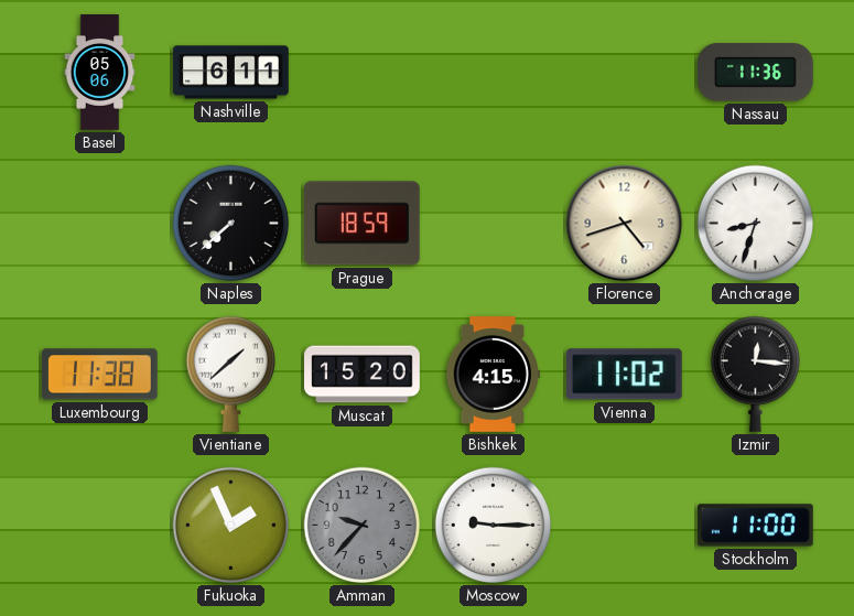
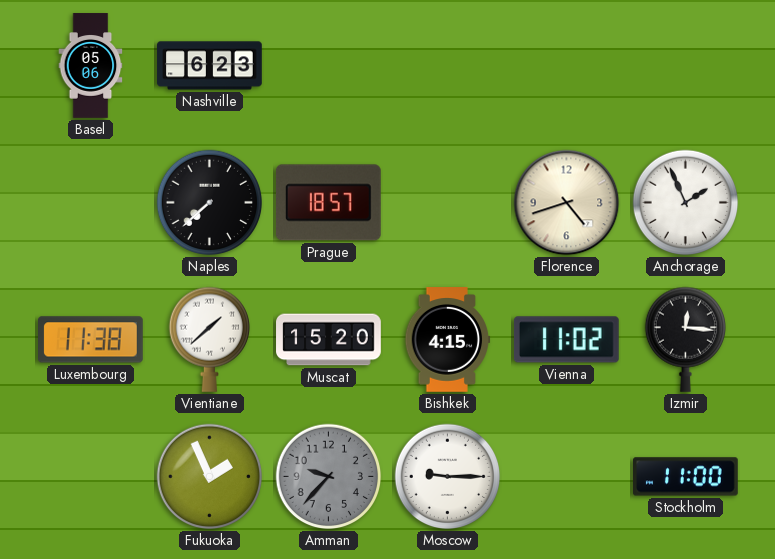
Nashville: 6:11 -> 6:23
Nassau: 11:36 -> none
Prague: 18:59 -> 18:57
Anchorage: 8:33 -> 1:56
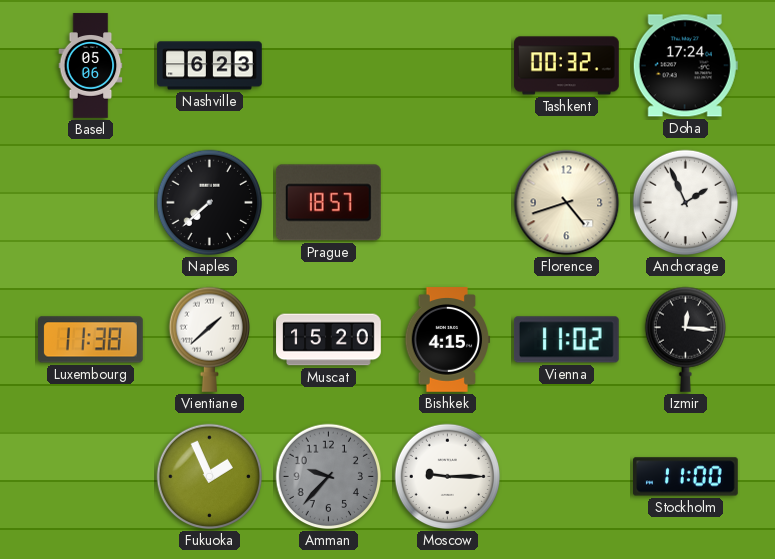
Tashkent: none -> 00:32
Doha: none -> 17:24
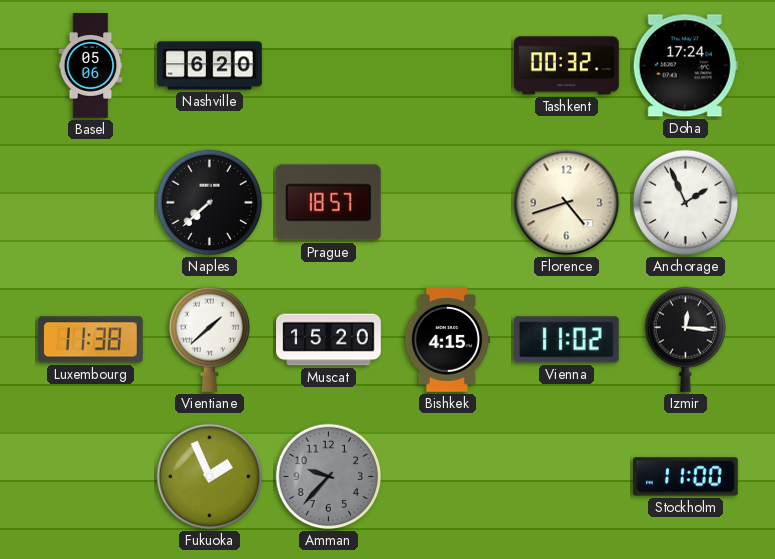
Nashville: 6:23 -> 6:20
Moscow: 9:15 -> none
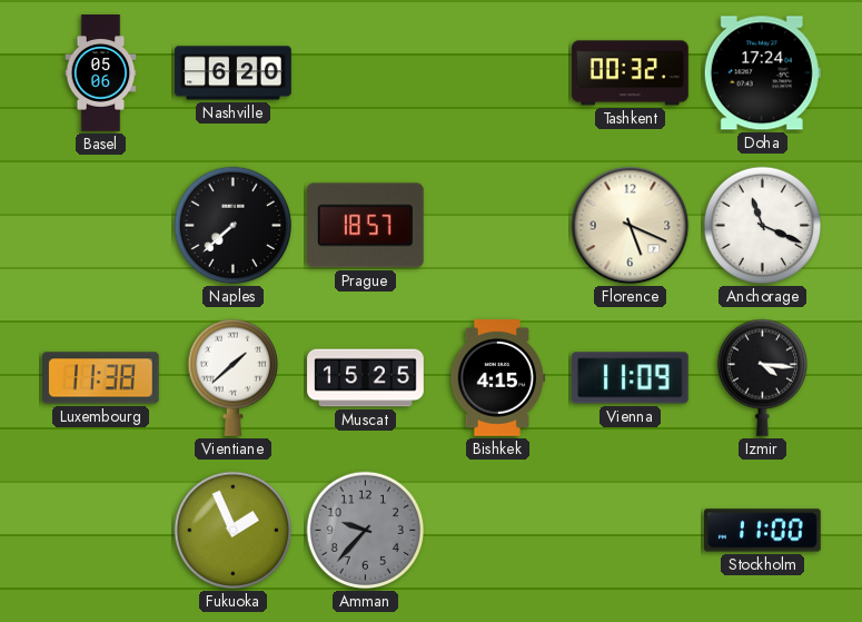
Florence: 4:42 -> 5:19
Anchorage: 1:56 -> 11:19
Muscat: 15:20 -> 15:25
Vienna: 11:02 -> 11:09
Izmir: 12:16 -> 4:16
